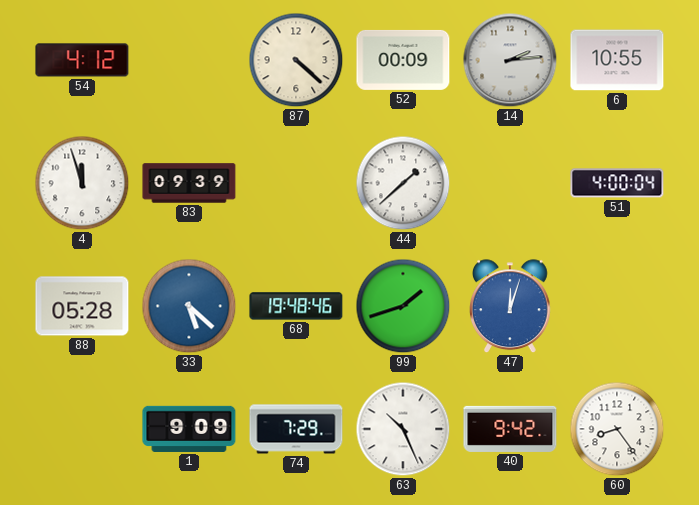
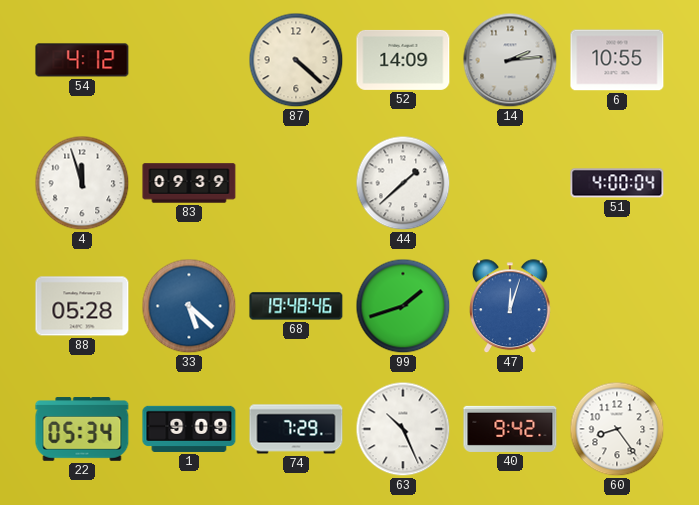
52: 00:09 -> 14:09
22: none -> 05:34
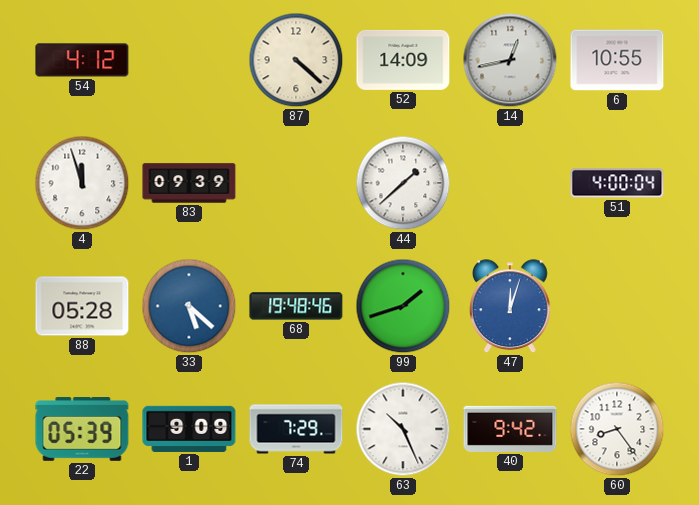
14: 2:14 -> 12:43
22: 05:34 -> 05:39
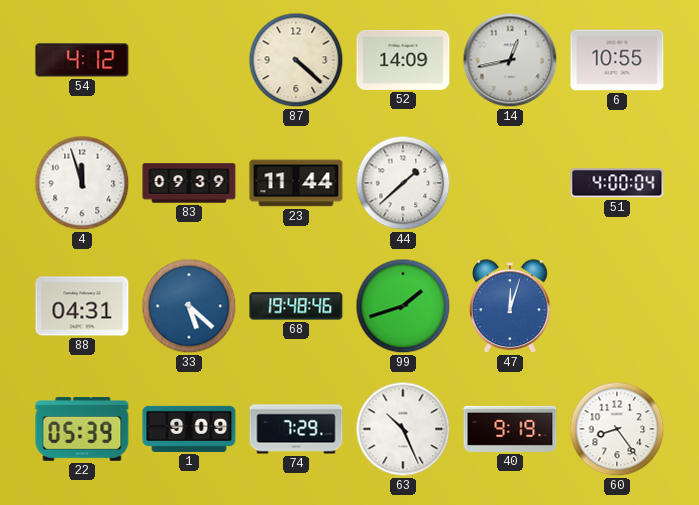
23: none -> 11:44
88: 05:28 -> 04:31
40: 9:42 -> 9:19
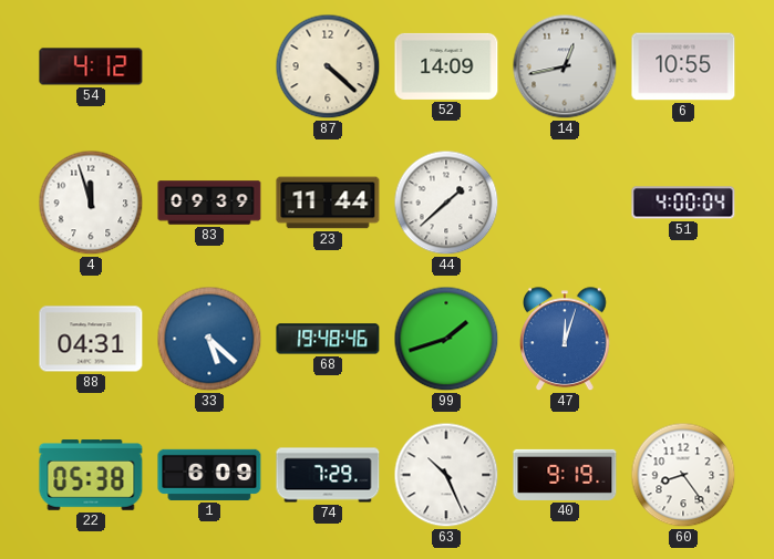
22: 05:39 -> 05:38
1: 9:09 -> 6:09
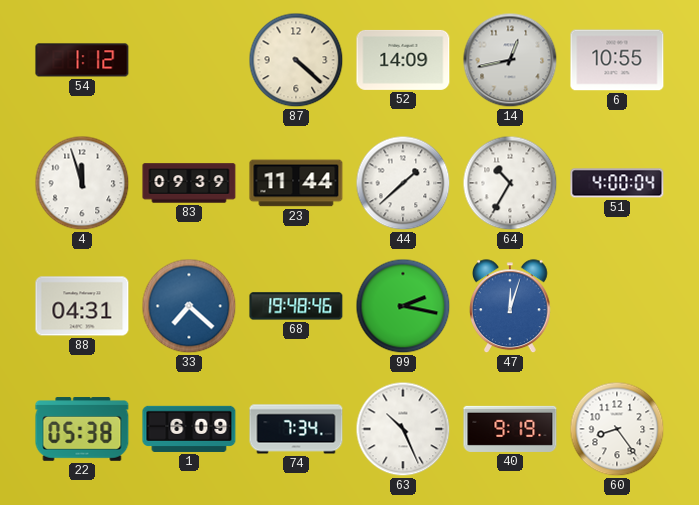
54: 4:12 -> 1:12
64: none -> 10:35
33: 5:22 -> 7:22
99: 1:42 -> 2:17
74: 7:29 -> 7:34
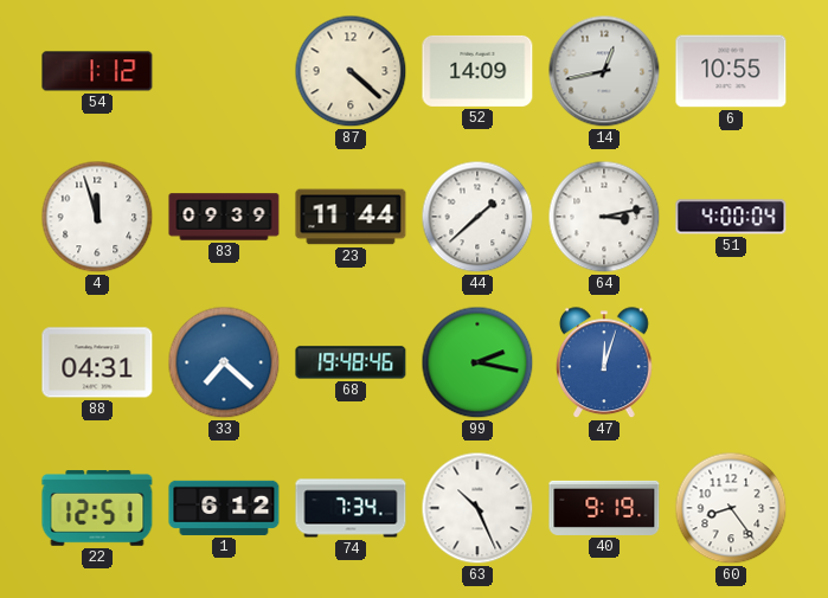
64: 10:35 -> 3:13
22: 05:38 -> 12:51
1: 6:09 -> 6:12
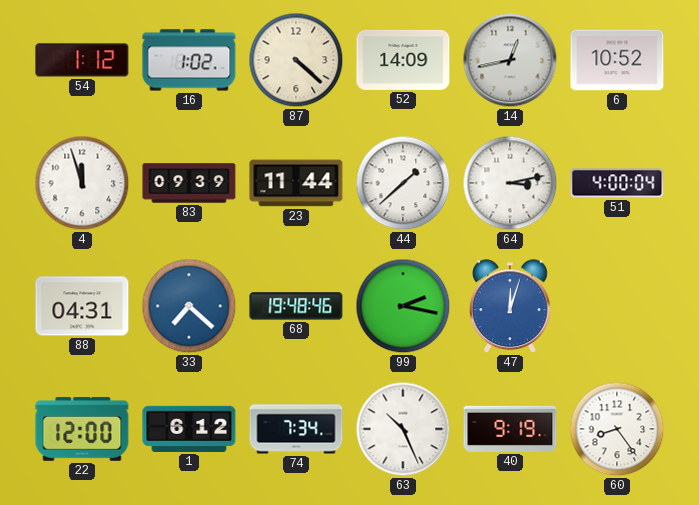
16: none -> 1:02
6: 10:55 -> 10:52
22: 12:51 -> 12:00
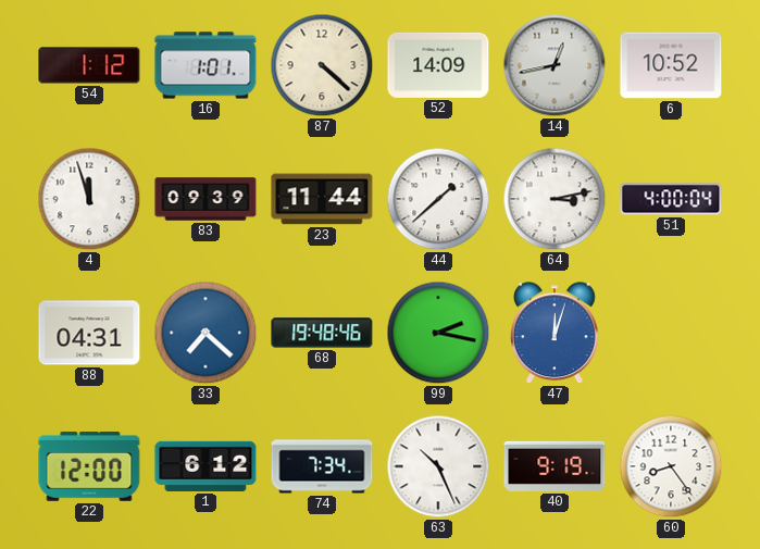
16: 1:02 -> 1:01
